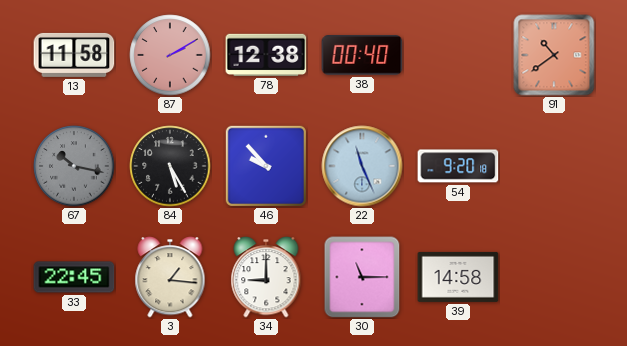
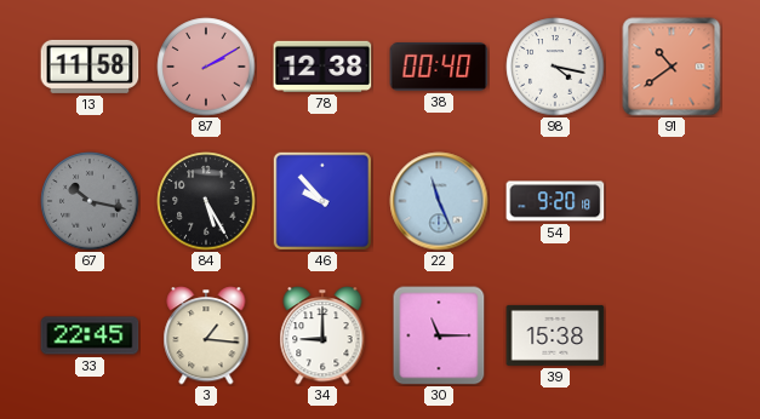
98: none -> 4:17
39: 14:58 -> 15:38
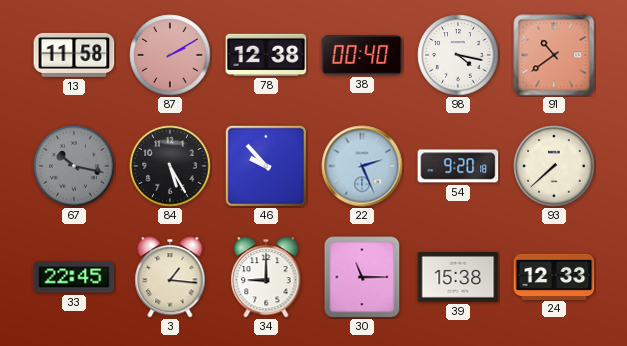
22: 11:26 -> 2:26
93: none -> 7:38
24: none -> 12:33
